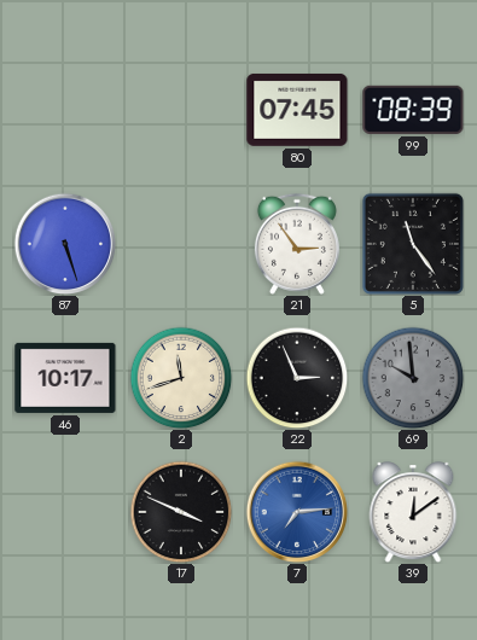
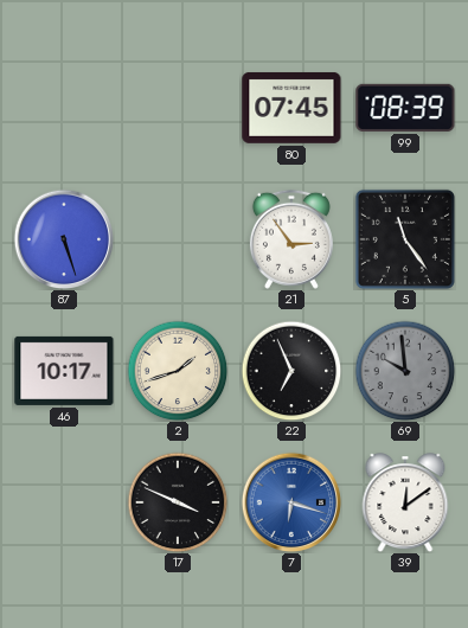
2: 11:42 -> 1:42
22: 2:56 -> 6:56
7: 7:14 -> 6:18
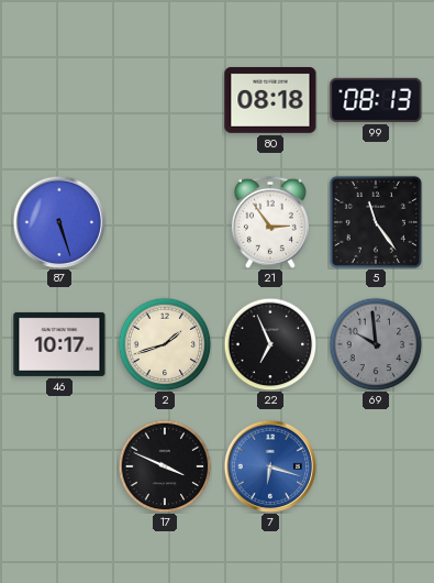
80: 07:45 -> 08:18
99: 08:39 -> 08:13
39: 12:09 -> none
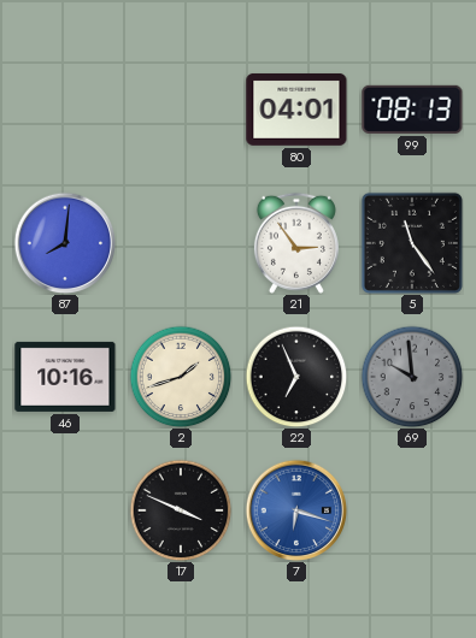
80: 08:18 -> 04:01
87: 5:27 -> 8:01
46: 10:17 -> 10:16
